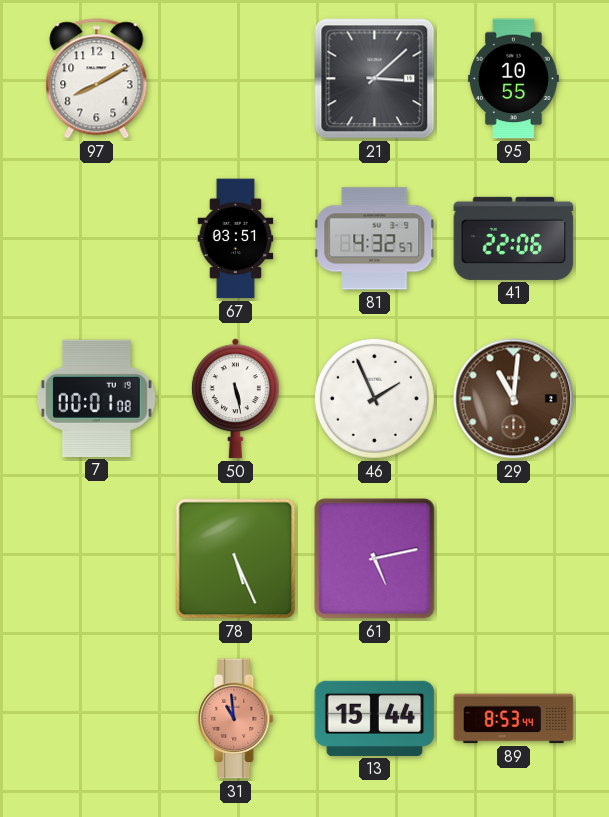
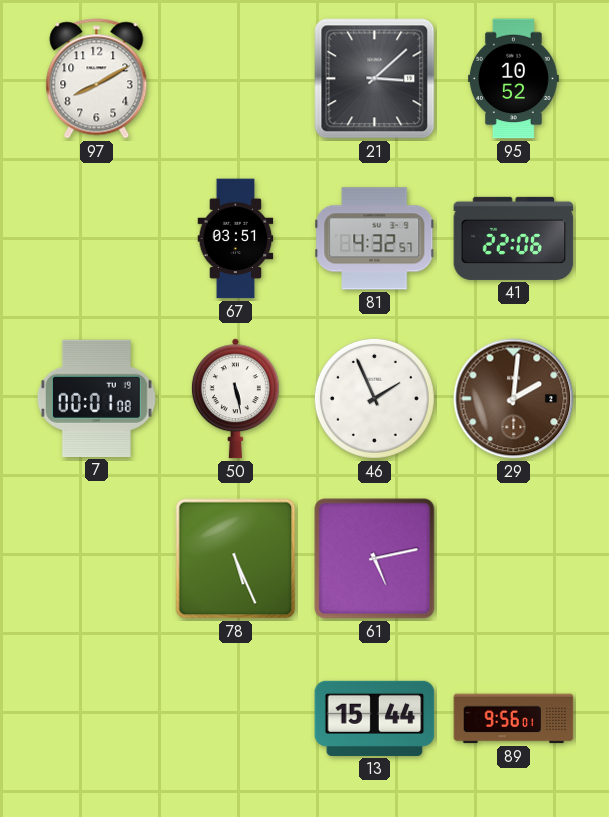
95: 10:55 -> 10:52
29: 11:01 -> 2:01
31: 10:59 -> none
89: 8:53 -> 9:56
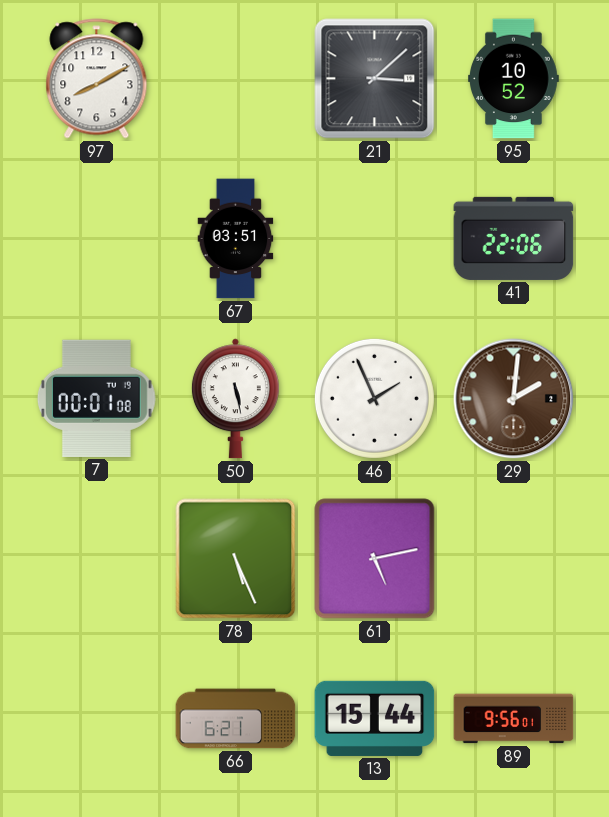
81: 4:32 -> none
66: none -> 6:21
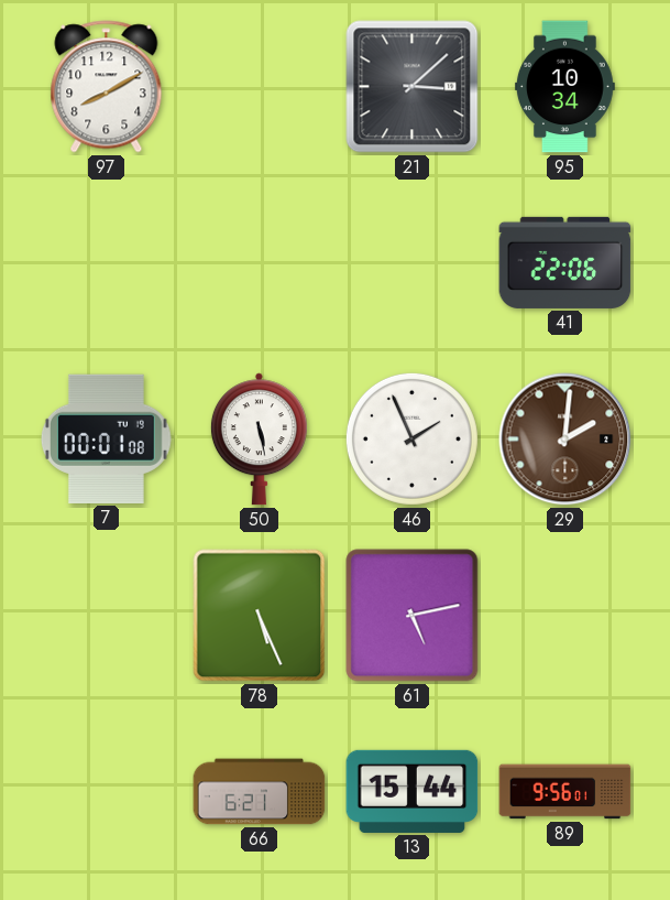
95: 10:52 -> 10:34
67: 03:51 -> none
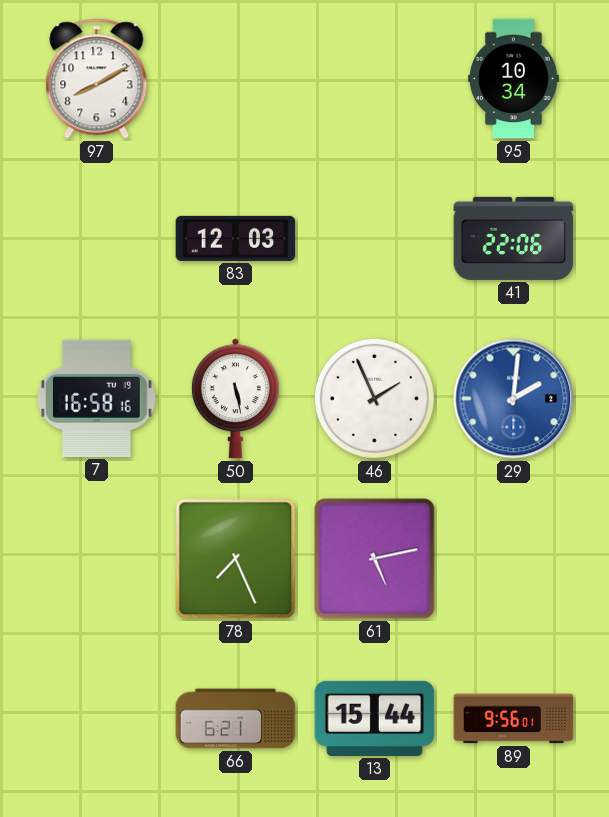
21: 3:08 -> none
83: none -> 12:03
7: 00:01 -> 16:58
29 dial: brown -> blue
78: 5:26 -> 7:26
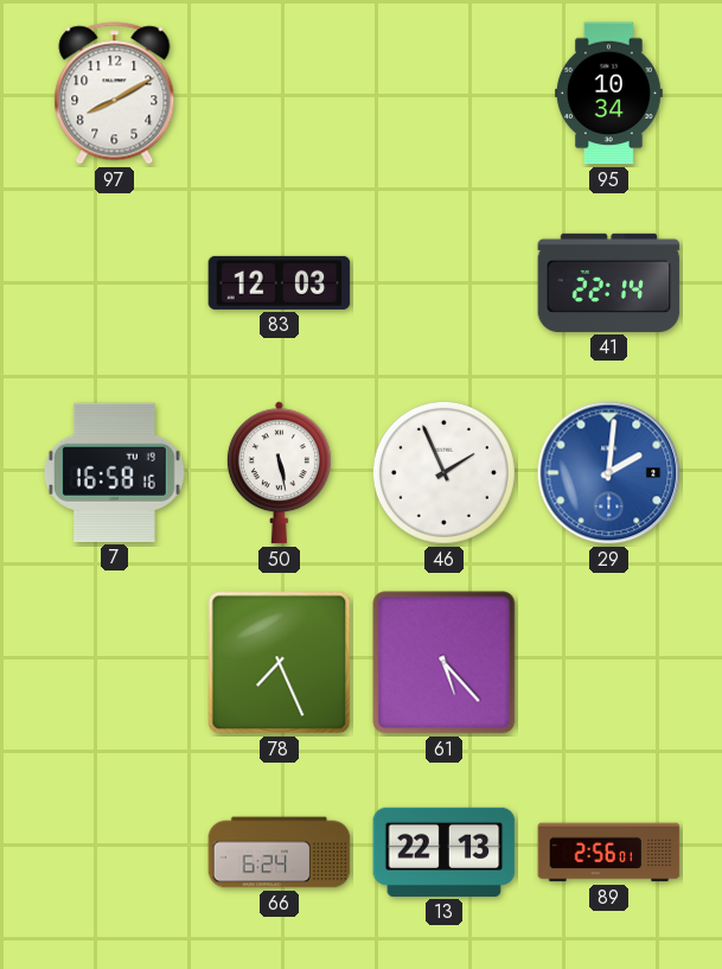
41: 22:06 -> 22:14
61: 5:13 -> 5:23
66: 6:21 -> 6:24
13: 15:44 -> 22:13
89: 9:56 -> 2:56
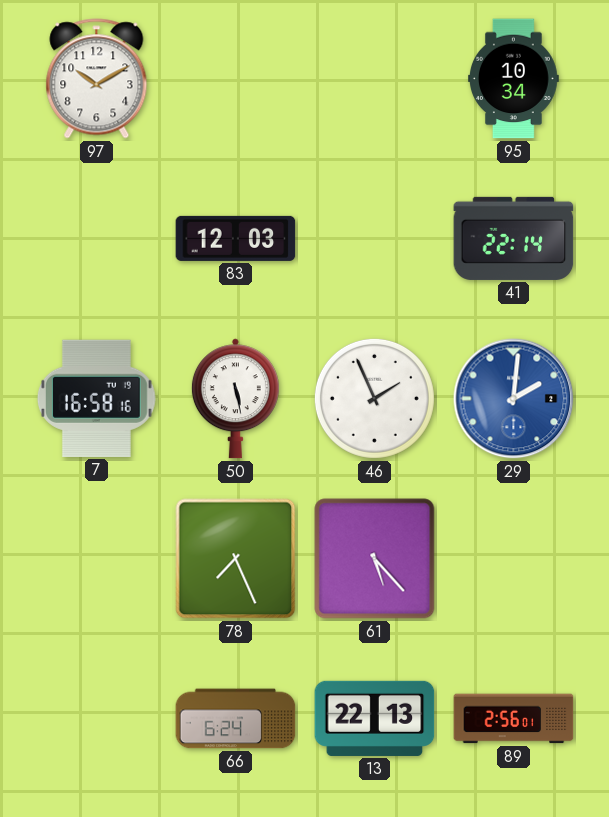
97: 8:10 -> 10:10
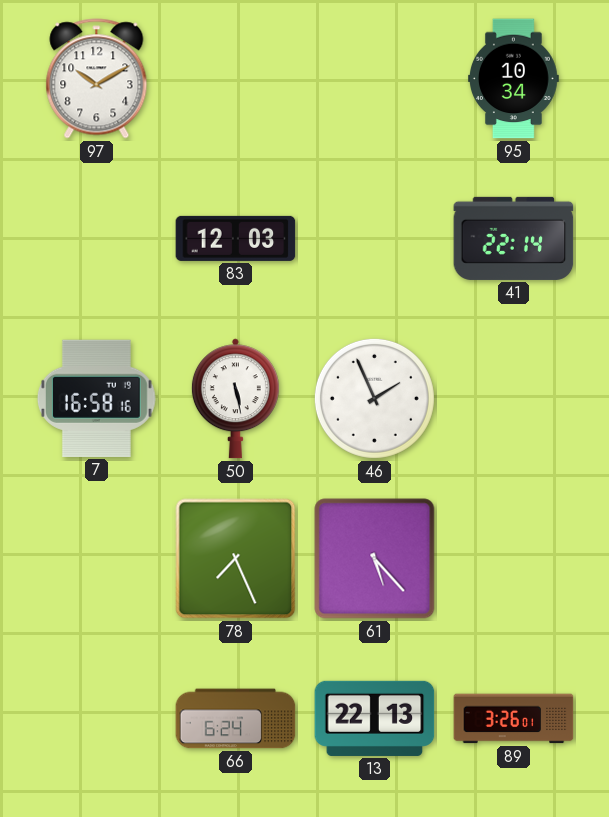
29: 2:01 -> none
89: 2:56 -> 3:26
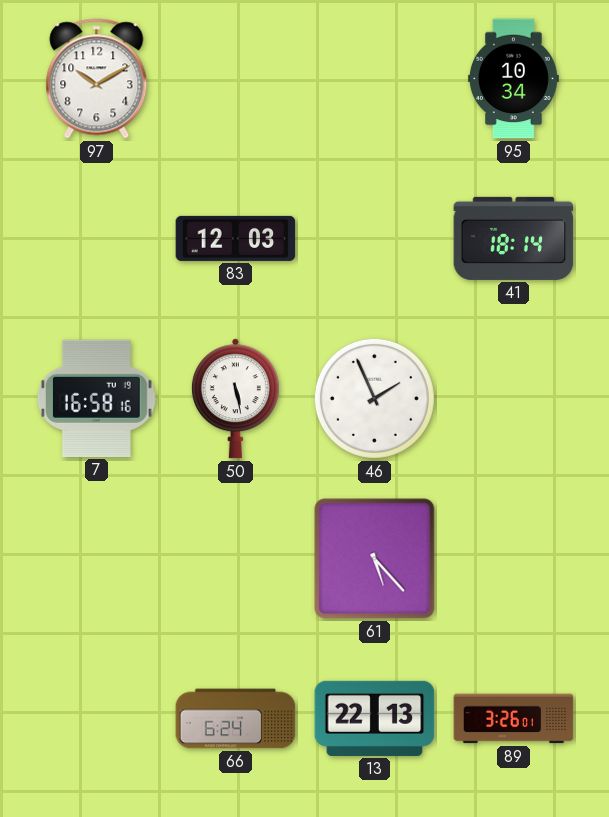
41: 22:14 -> 18:14
78: 7:26 -> none
